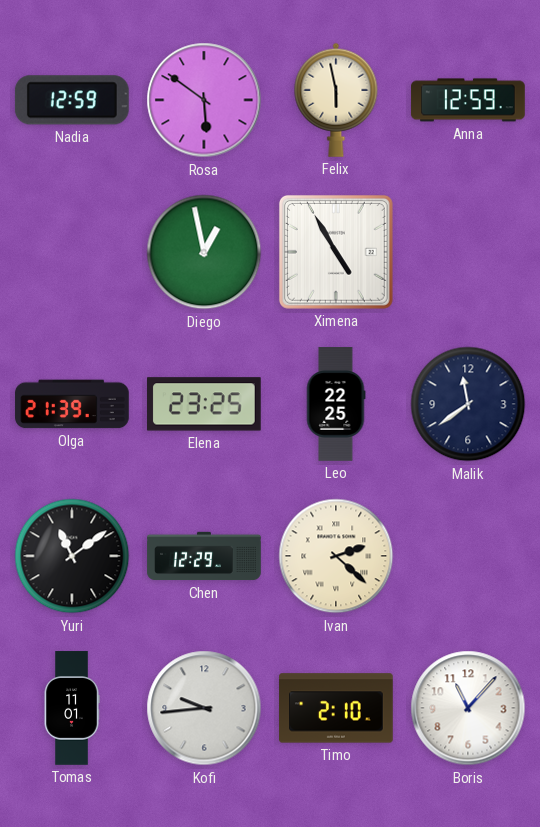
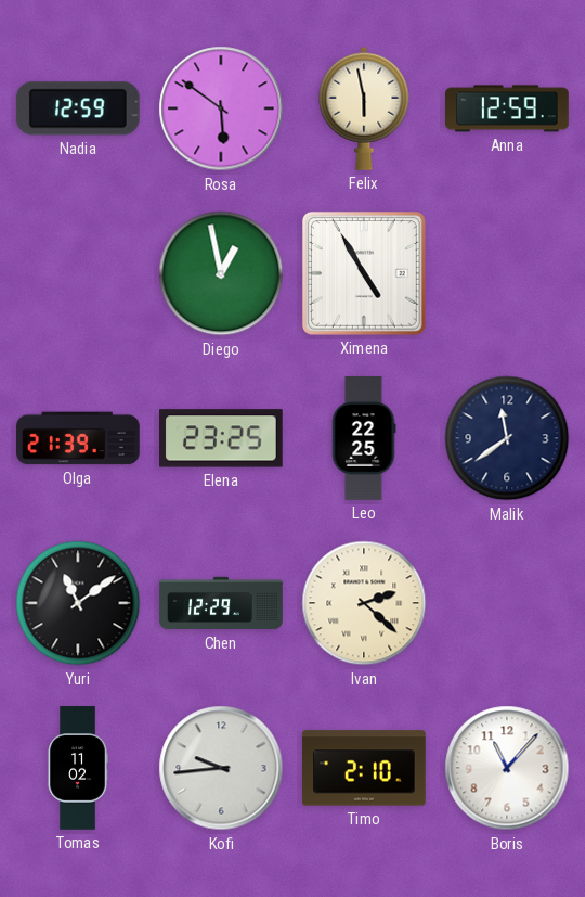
Tomas: 11:01 -> 11:02
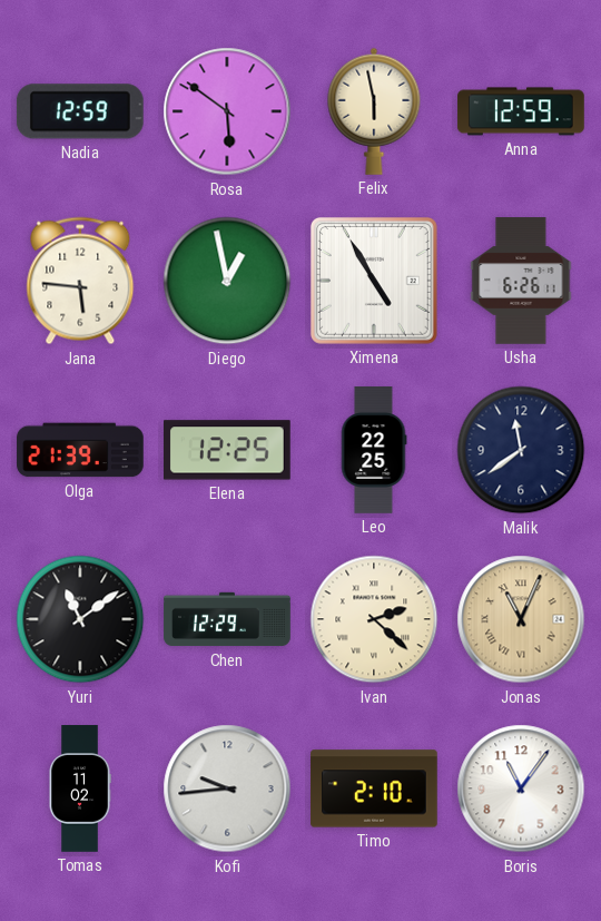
Jana: none -> 5:46
Usha: none -> 6:26
Elena: 23:25 -> 12:25
Jonas: none -> 11:04
Boris: 11:07 -> 11:06
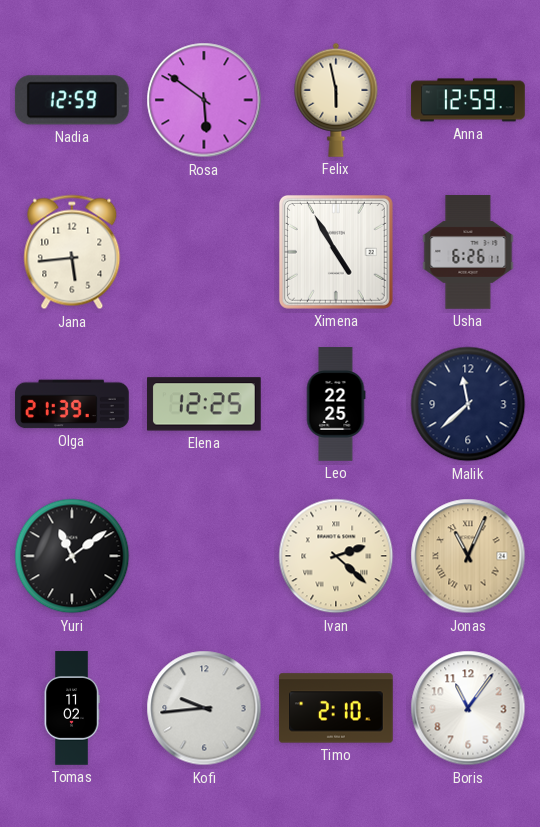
Jana: 5:46 -> 5:44
Diego: 12:58 -> none
Malik: 11:39 -> 11:38
Chen: 12:29 -> none
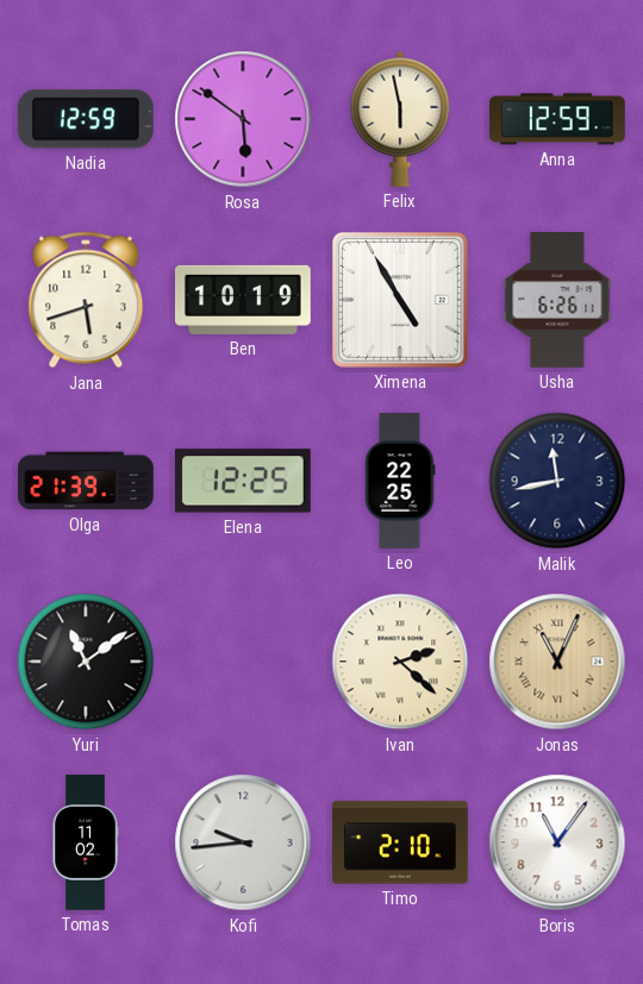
Jana: 5:44 -> 5:42
Ben: none -> 10:19
Malik: 11:38 -> 11:43
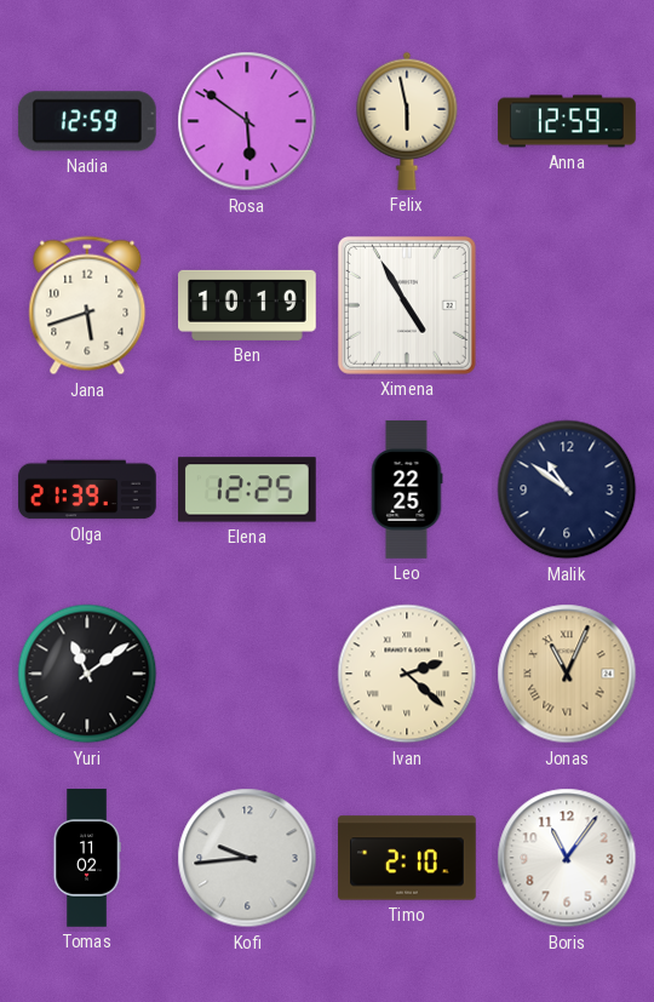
Usha: 6:26 -> none
Malik: 11:43 -> 10:51
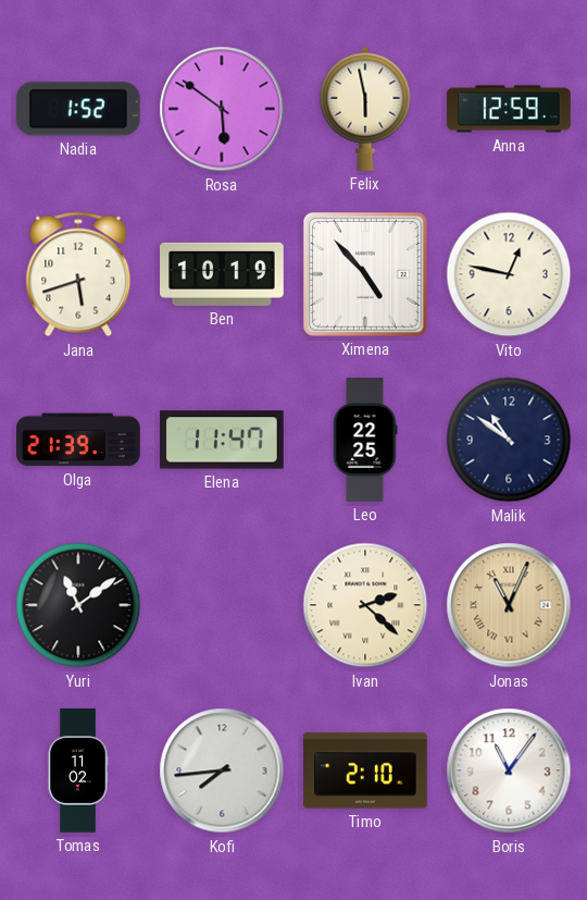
Nadia: 12:59 -> 1:52
Ximena: 4:55 -> 4:53
Vito: none -> 12:47
Elena: 12:25 -> 11:47
Kofi: 9:44 -> 7:44
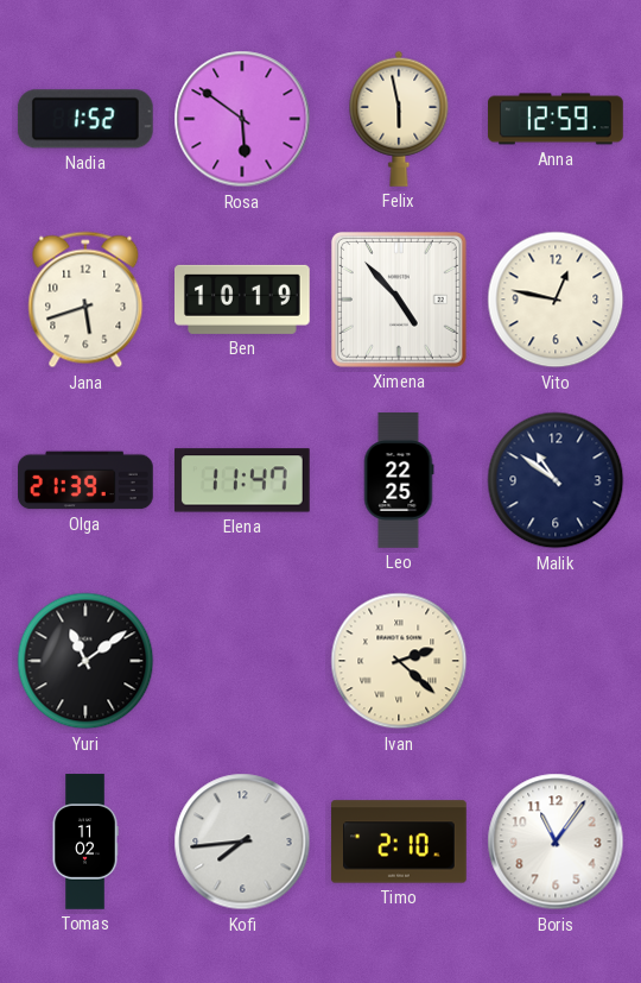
Jonas: 11:04 -> none
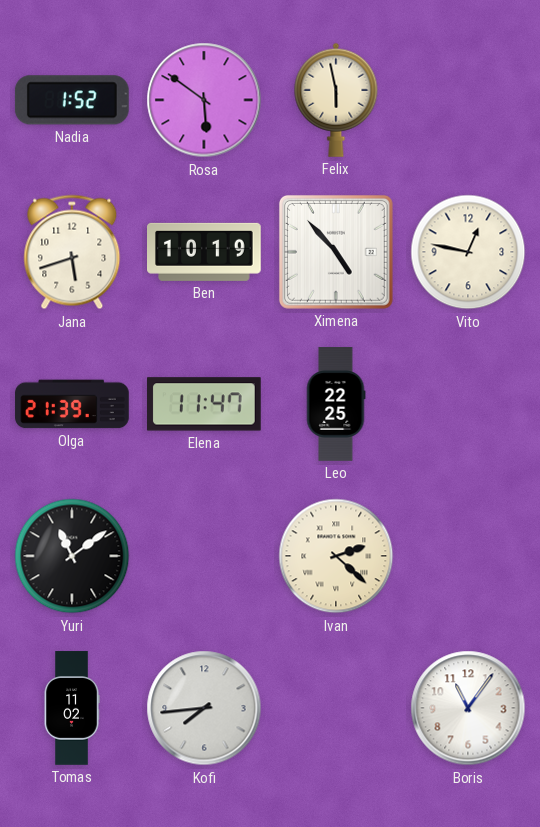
Anna: 12:59 -> none
Malik: 10:51 -> none
Timo: 2:10 -> none
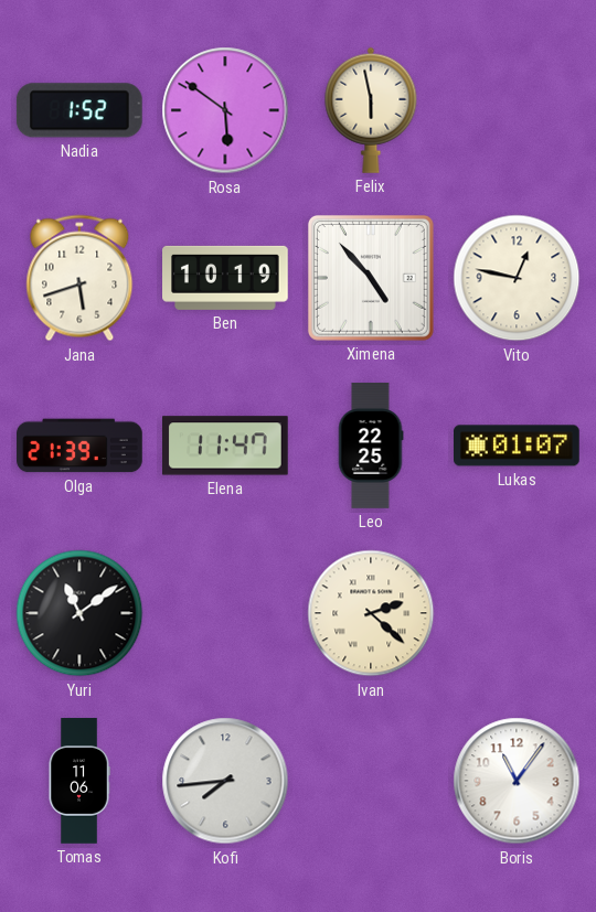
Lukas: none -> 01:07
Tomas: 11:02 -> 11:06
